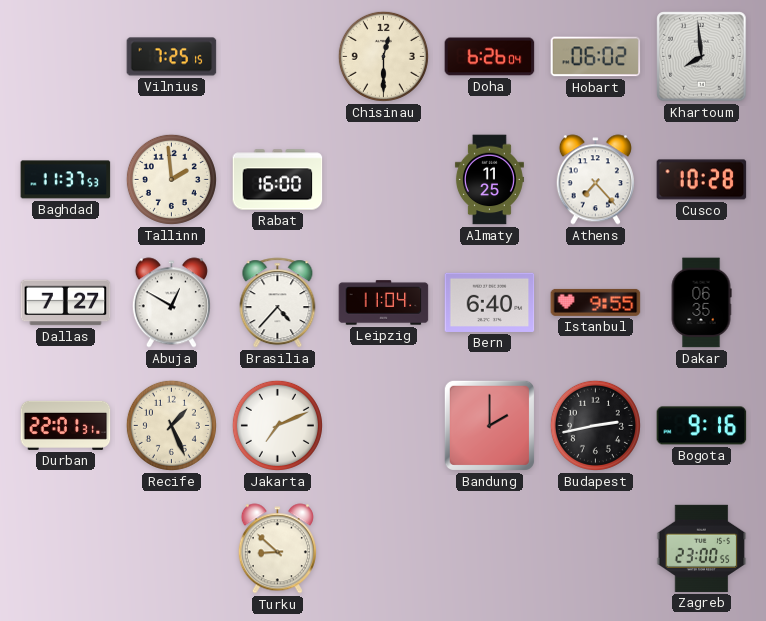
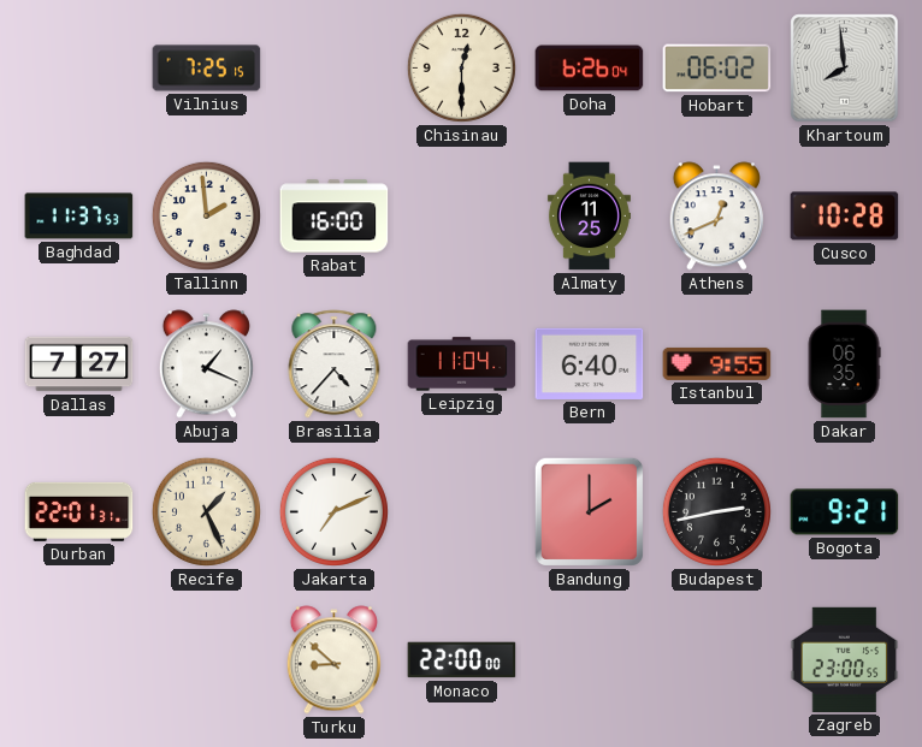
Athens: 7:23 -> 12:41
Abuja: 12:50 -> 1:19
Bogota: 9:16 -> 9:21
Monaco: none -> 22:00
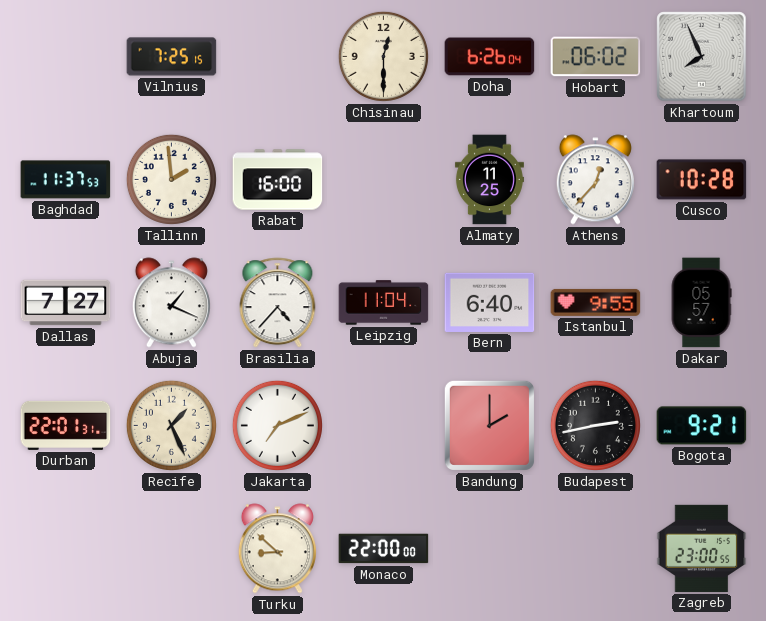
Khartoum: 7:59 -> 7:56
Athens: 12:41 -> 12:37
Dakar: 06:35 -> 05:57
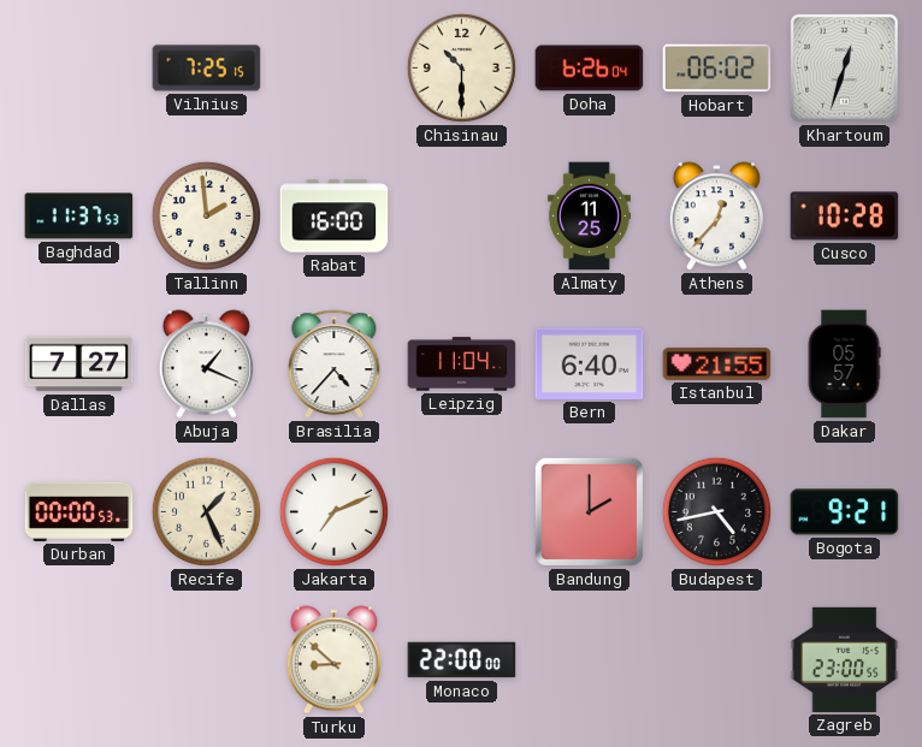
Chisinau: 12:30 -> 10:30
Khartoum: 7:56 -> 12:33
Istanbul: 9:55 -> 21:55
Durban: 22:01 -> 00:00
Budapest: 2:43 -> 4:43
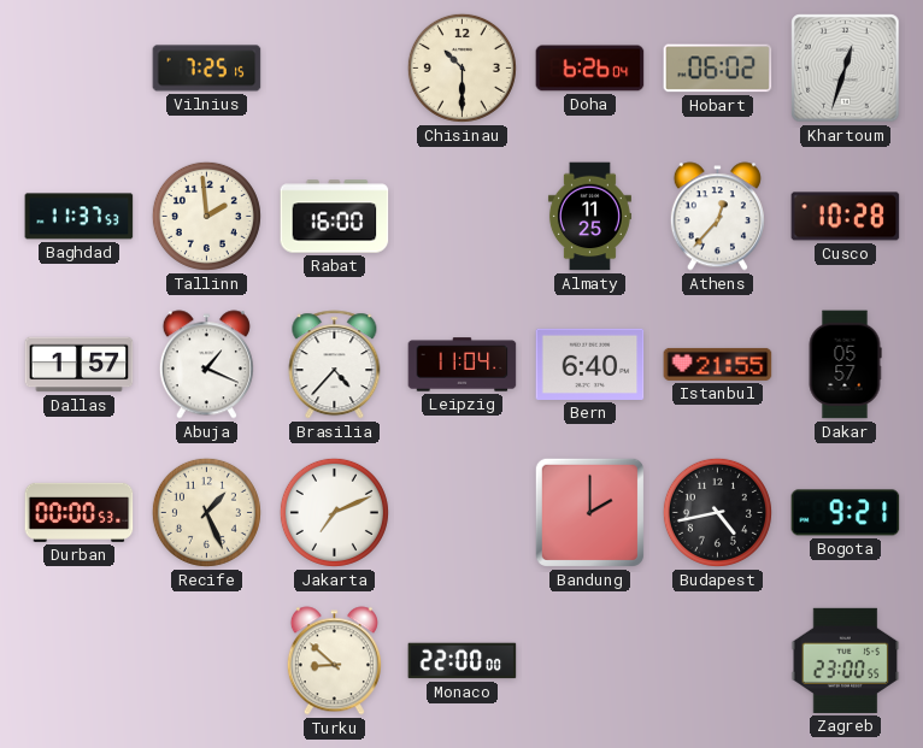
Dallas: 7:27 -> 1:57
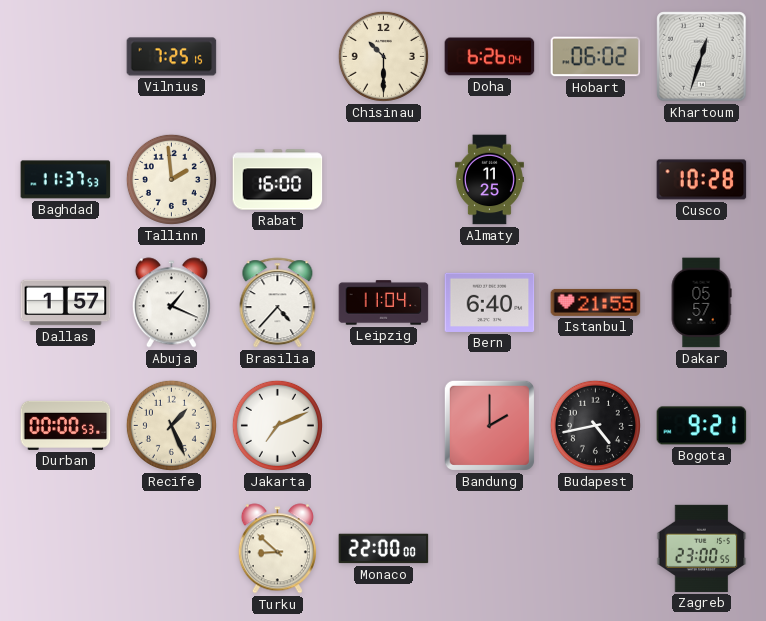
Athens: 12:37 -> none
